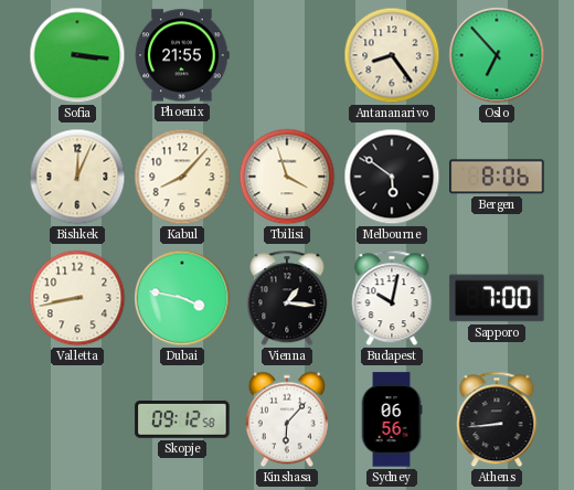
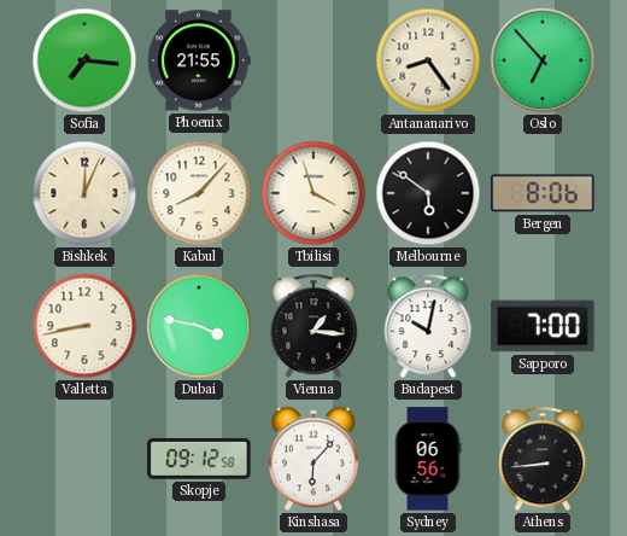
Sofia: 3:16 -> 7:16
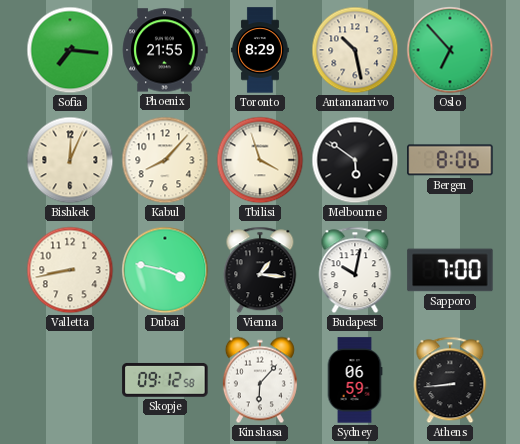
Toronto: none -> 8:29
Antananarivo: 8:24 -> 10:28
Sydney: 06:56 -> 06:59
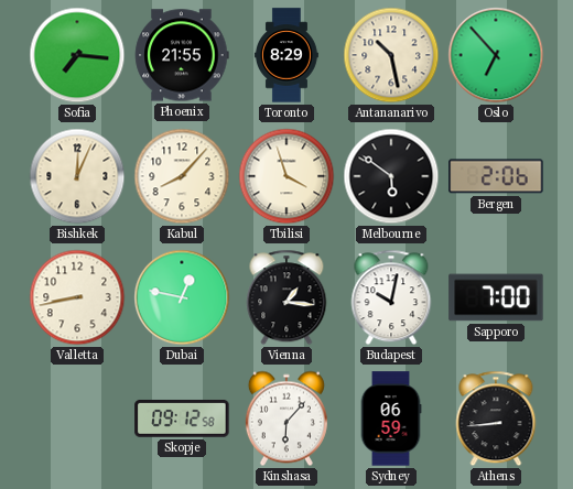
Bergen: 8:06 -> 2:06
Dubai: 3:47 -> 12:47
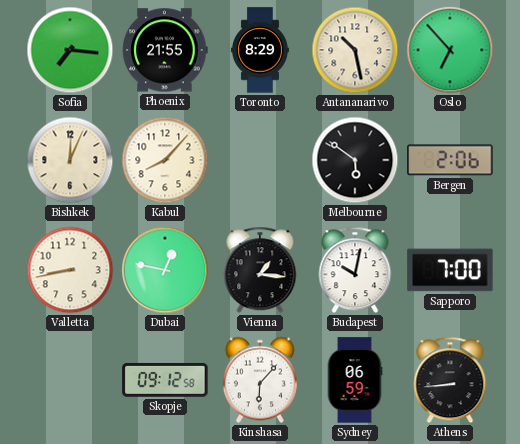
Tbilisi: 3:57 -> none
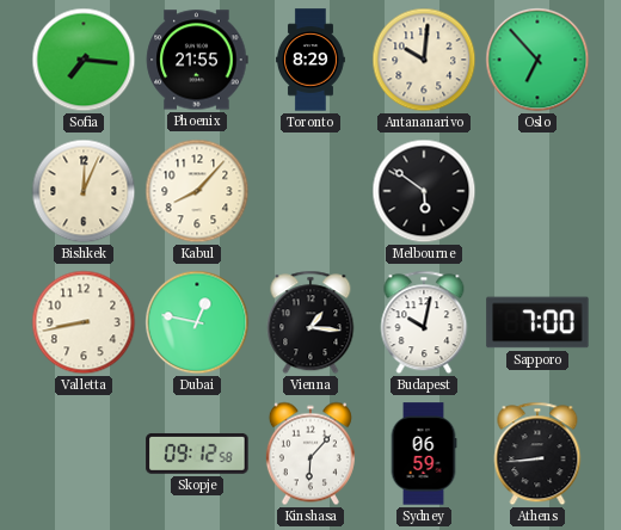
Antananarivo: 10:28 -> 10:01
Bergen: 2:06 -> none
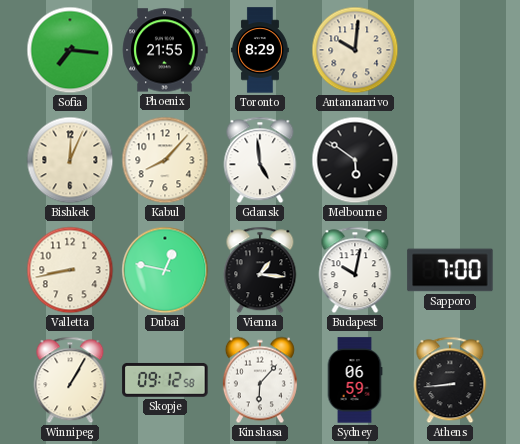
Oslo: 6:53 -> none
Gdansk: none -> 4:59
Winnipeg: none -> 1:05
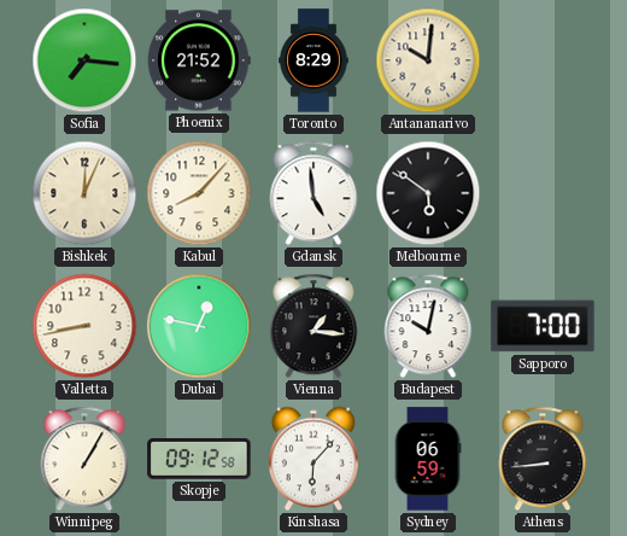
Phoenix: 21:55 -> 21:52
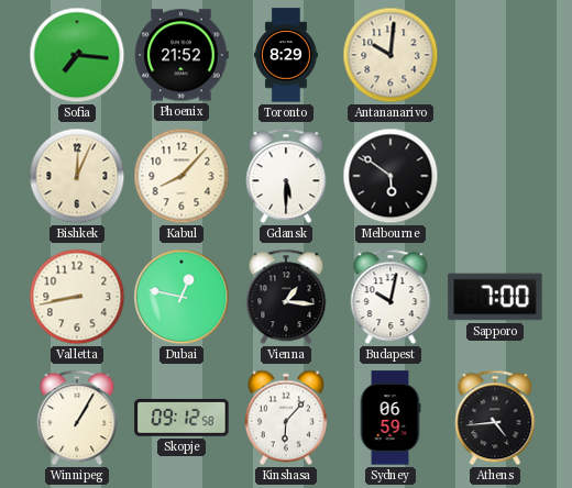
Gdansk: 4:59 -> 5:30
Athens: 8:44 -> 4:44
